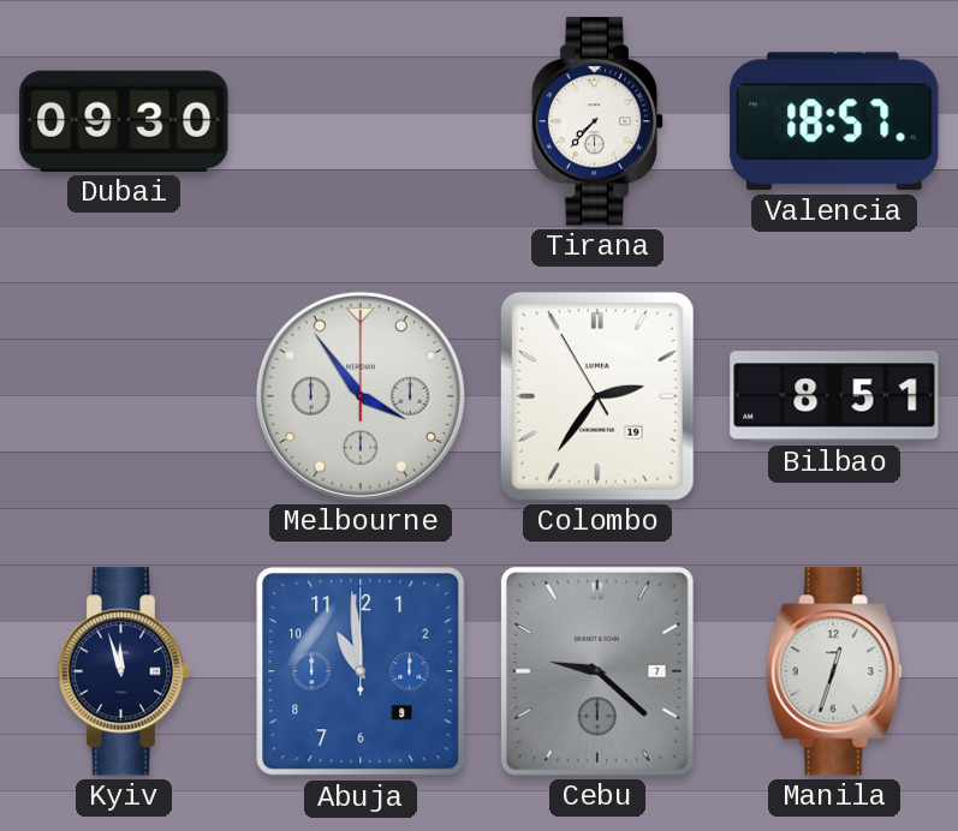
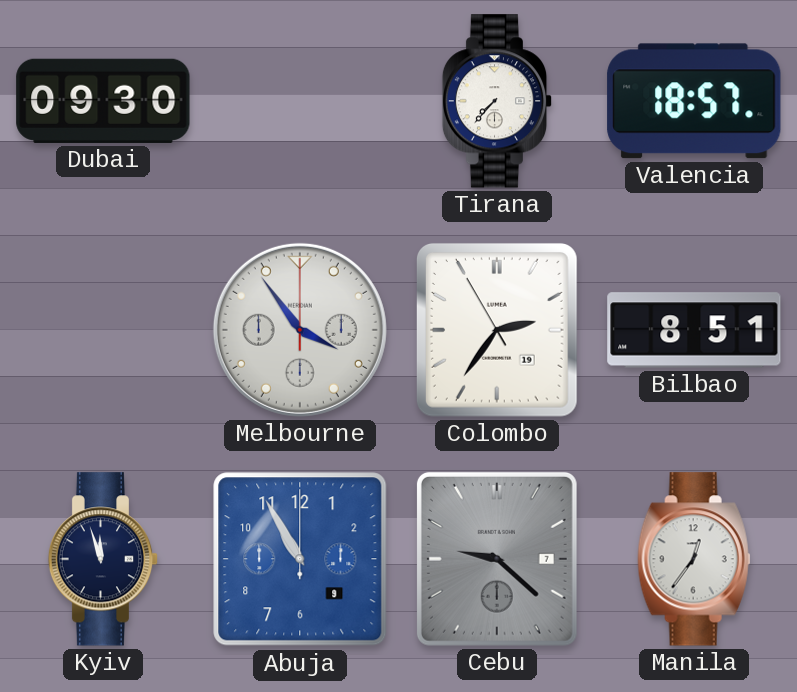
Abuja: 10:59 -> 10:55
Manila: 12:33 -> 12:36
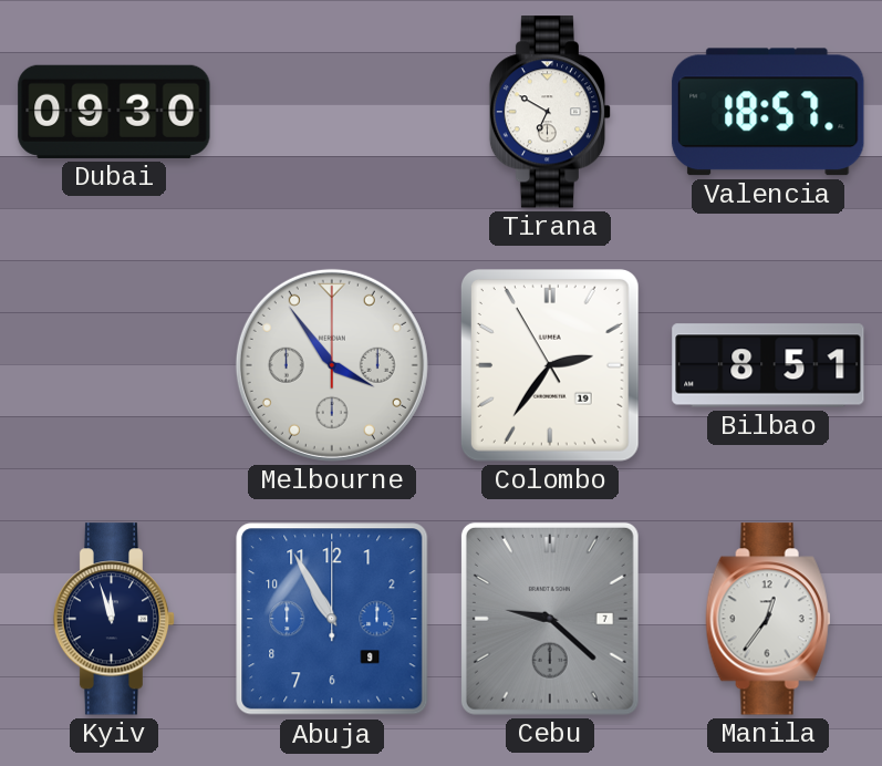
Tirana: 7:37 -> 6:50
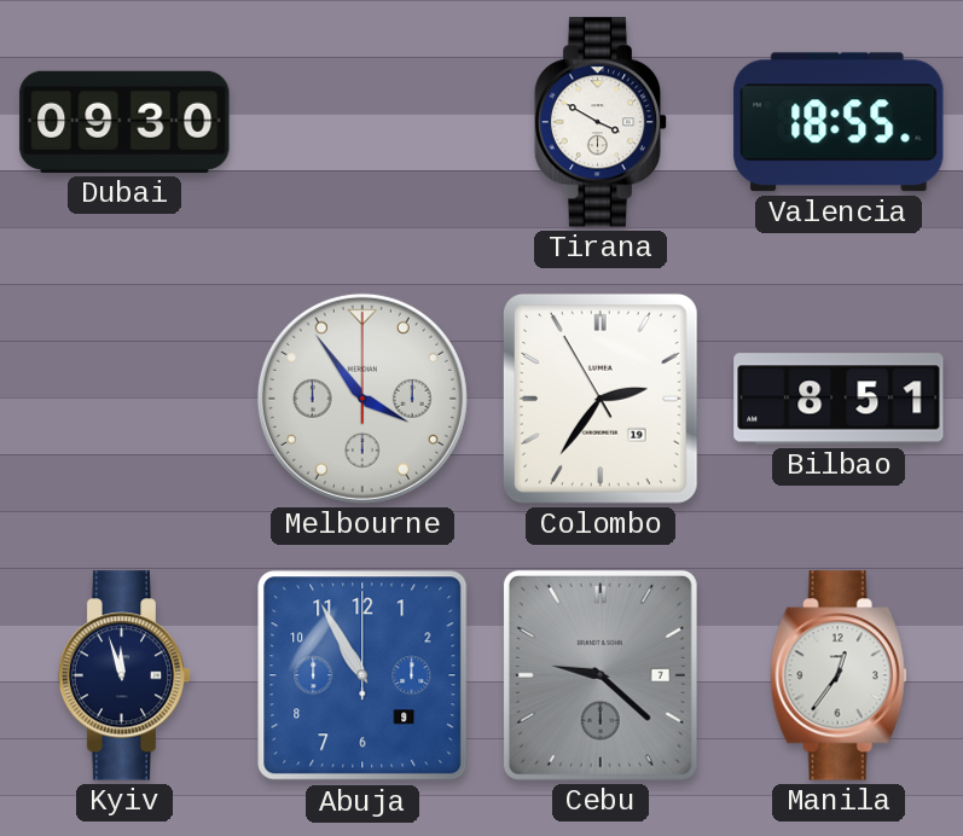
Tirana: 6:50 -> 3:50
Valencia: 18:57 -> 18:55
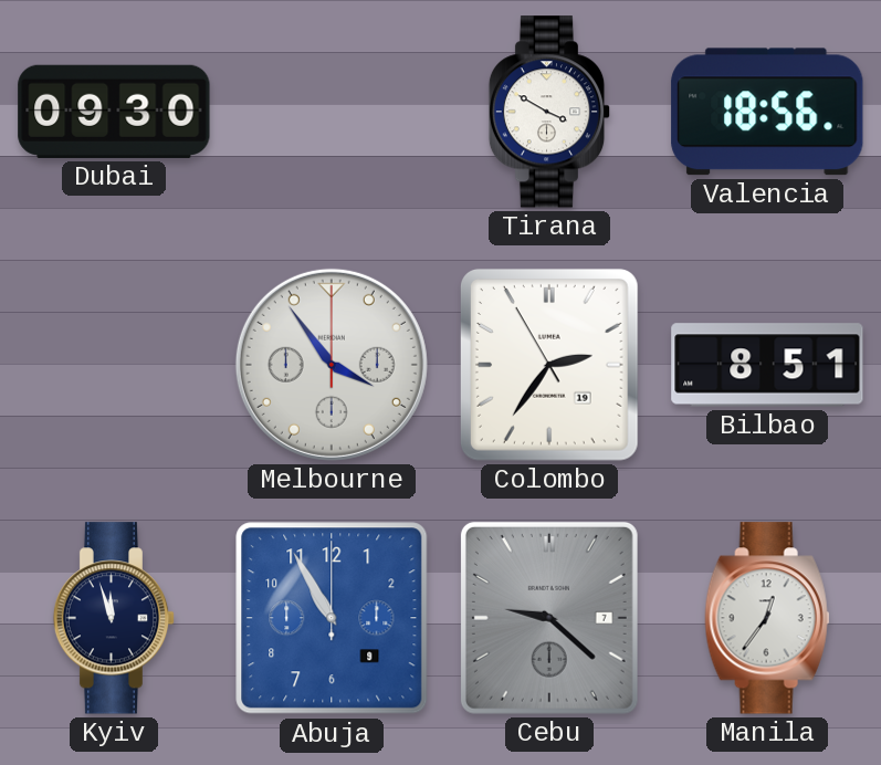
Valencia: 18:55 -> 18:56
